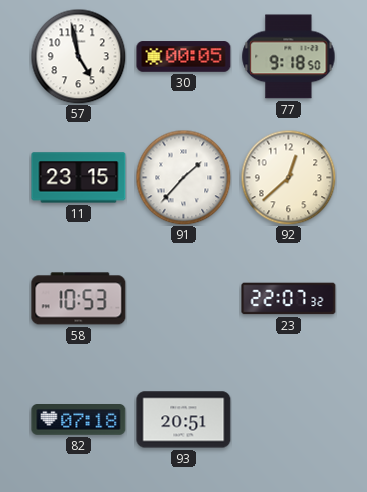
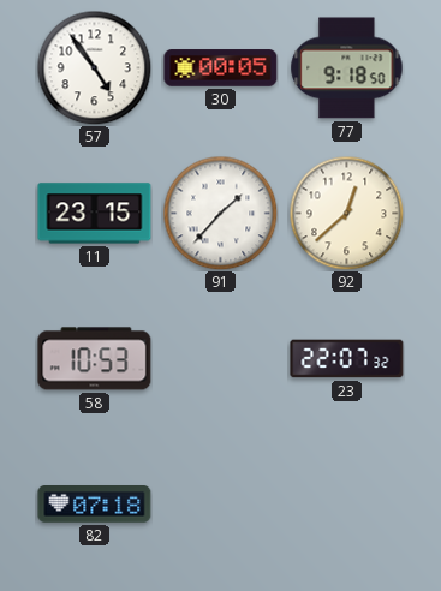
57: 4:58 -> 4:54
93: 20:51 -> none
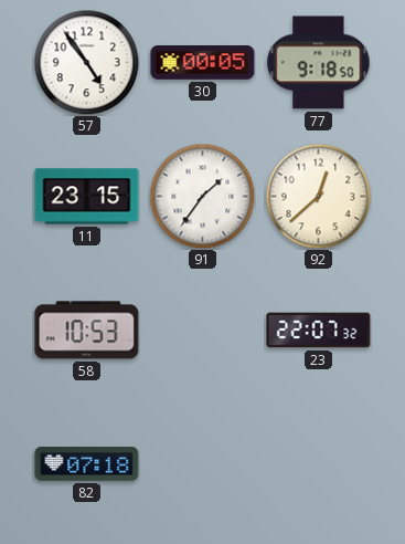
91: 1:37 -> 1:36
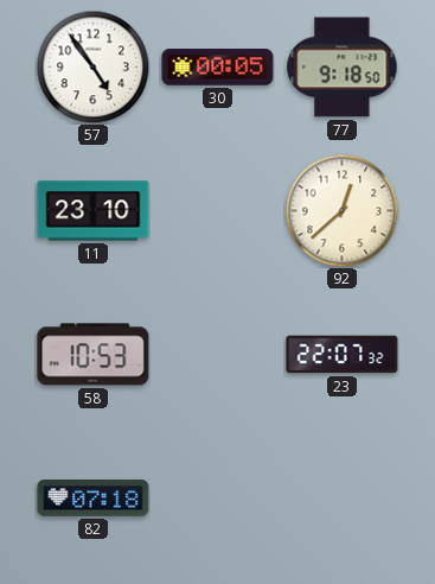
11: 23:15 -> 23:10
91: 1:36 -> none
